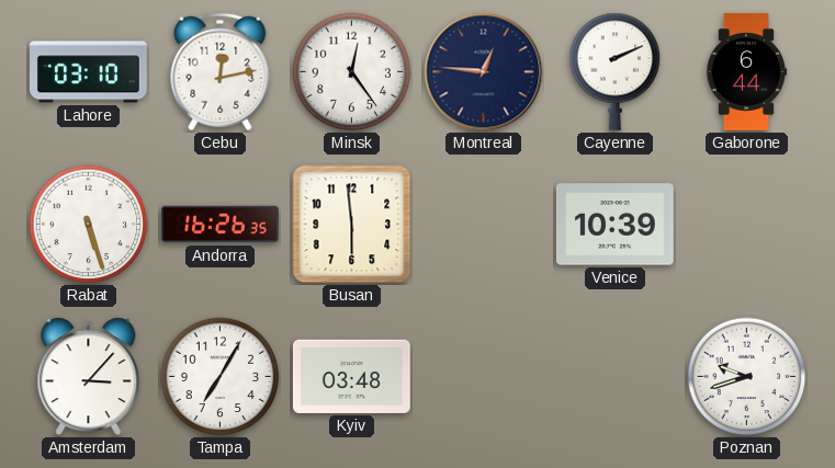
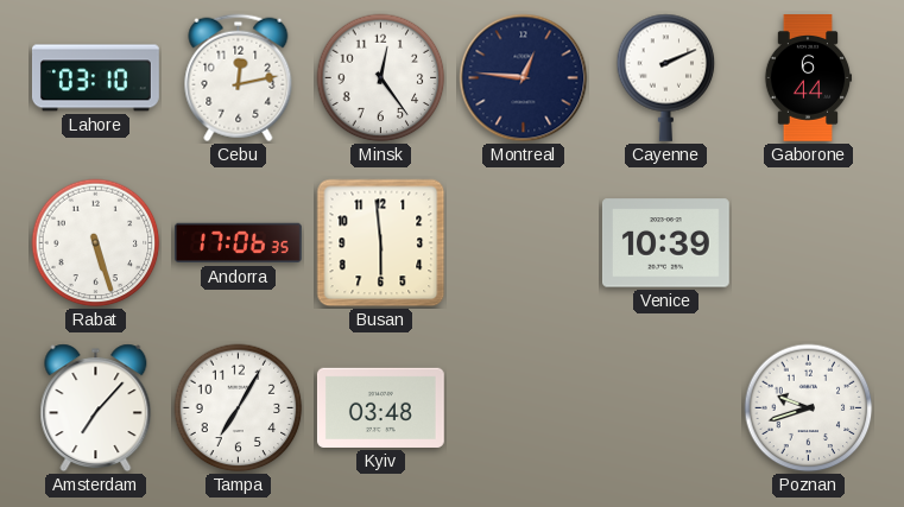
Andorra: 16:26 -> 17:06
Amsterdam: 3:07 -> 7:07
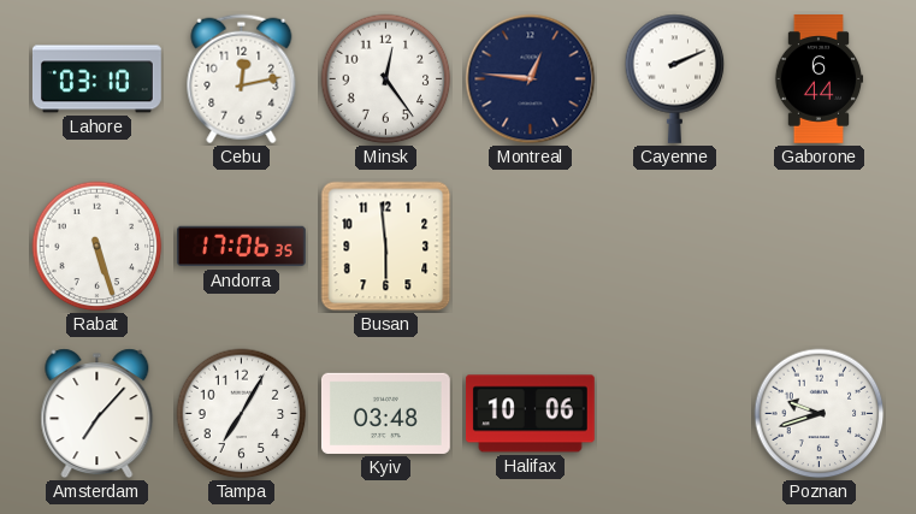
Venice: 10:39 -> none
Halifax: none -> 10:06
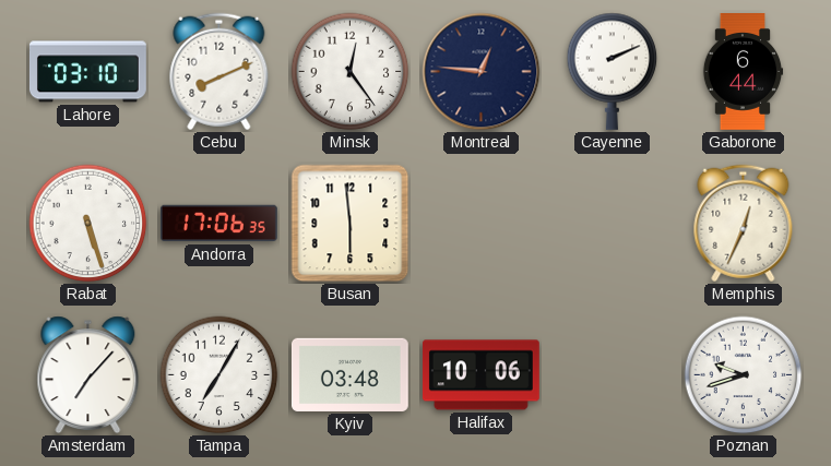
Cebu: 12:13 -> 8:11
Memphis: none -> 12:34
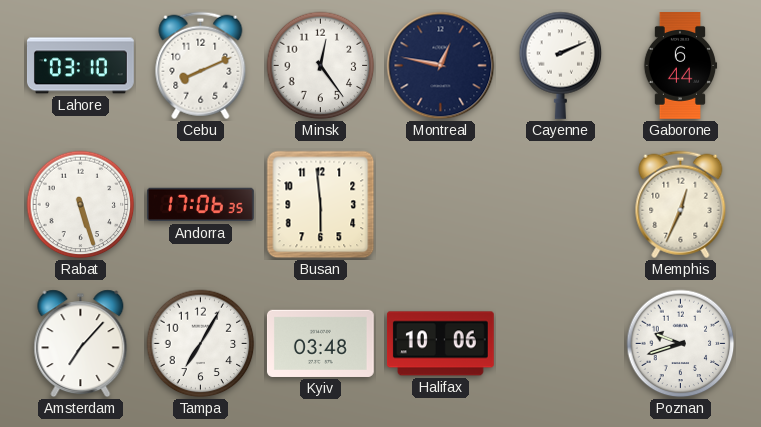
Montreal: 12:46 -> 12:47
